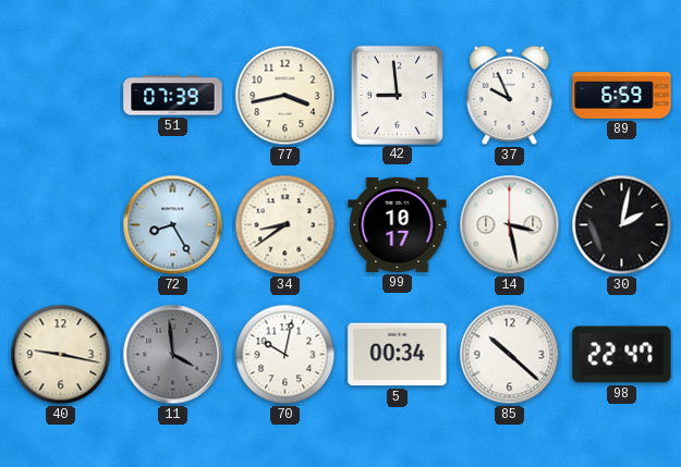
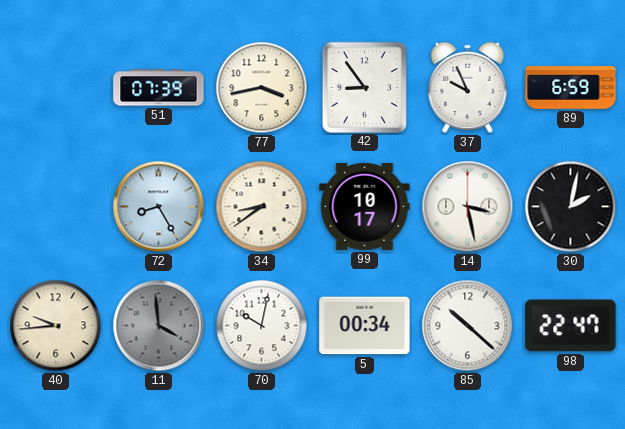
42: 8:59 -> 8:54
40: 9:17 -> 9:44
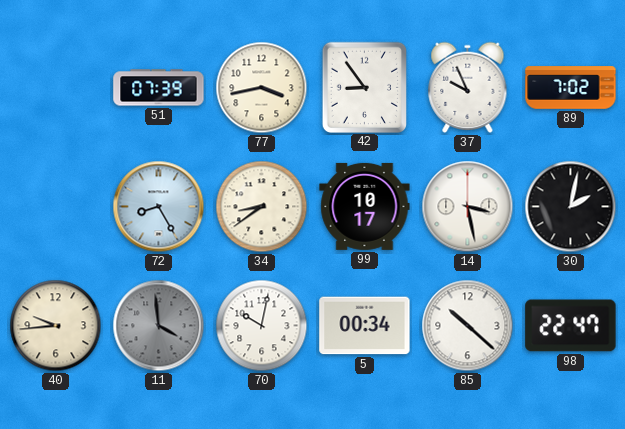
89: 6:59 -> 7:02
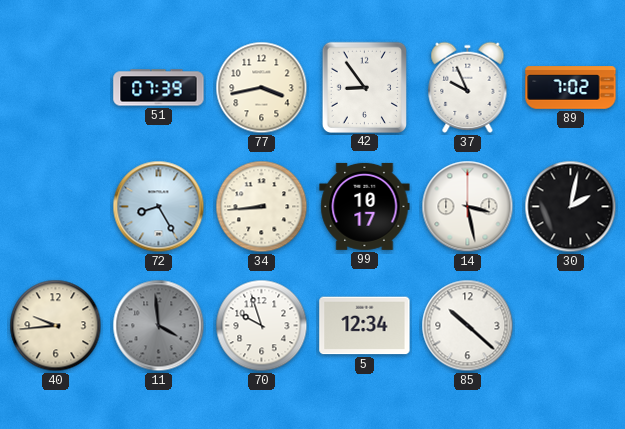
34: 8:39 -> 8:44
70: 10:02 -> 9:57
5: 00:34 -> 12:34
98: 22:47 -> none
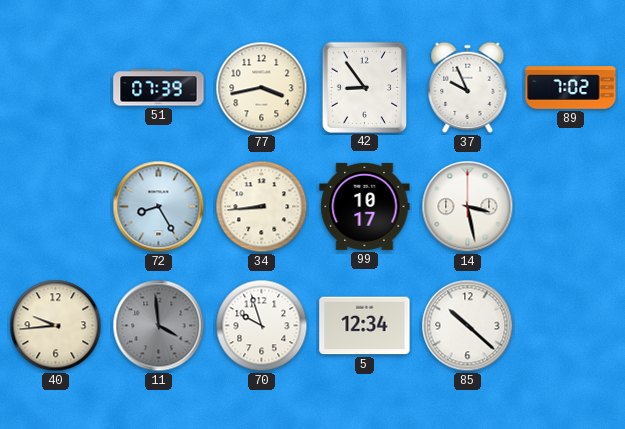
30: 2:02 -> none
